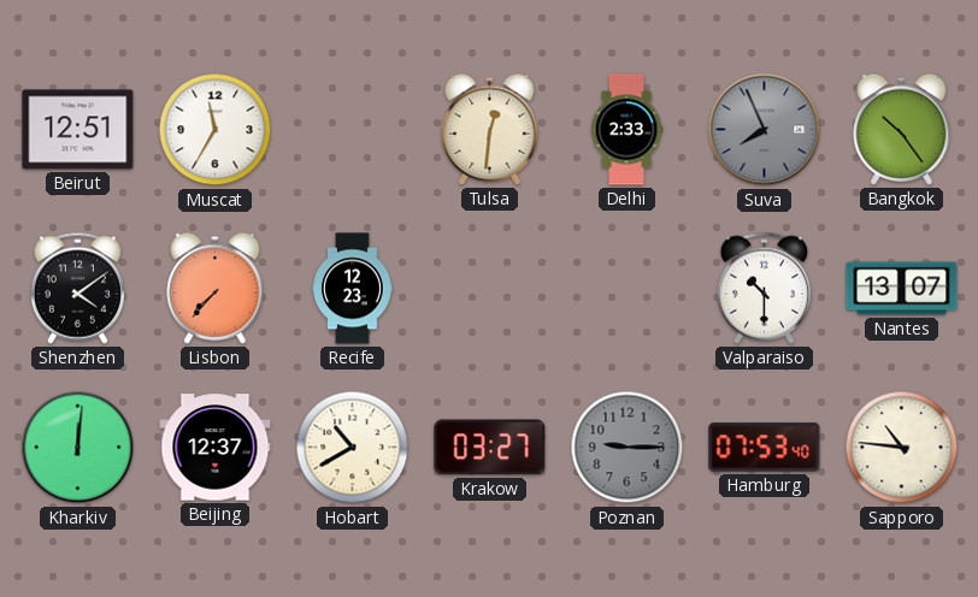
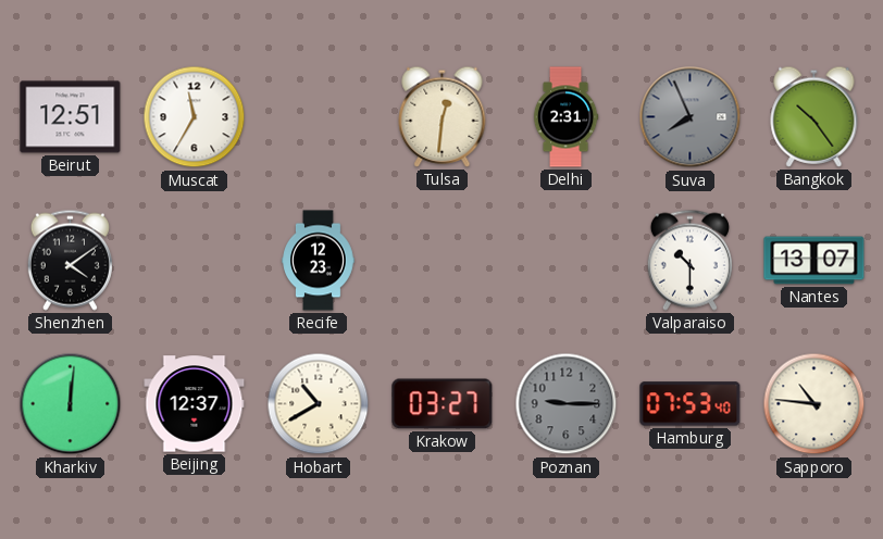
Delhi: 2:33 -> 2:31
Lisbon: 7:37 -> none
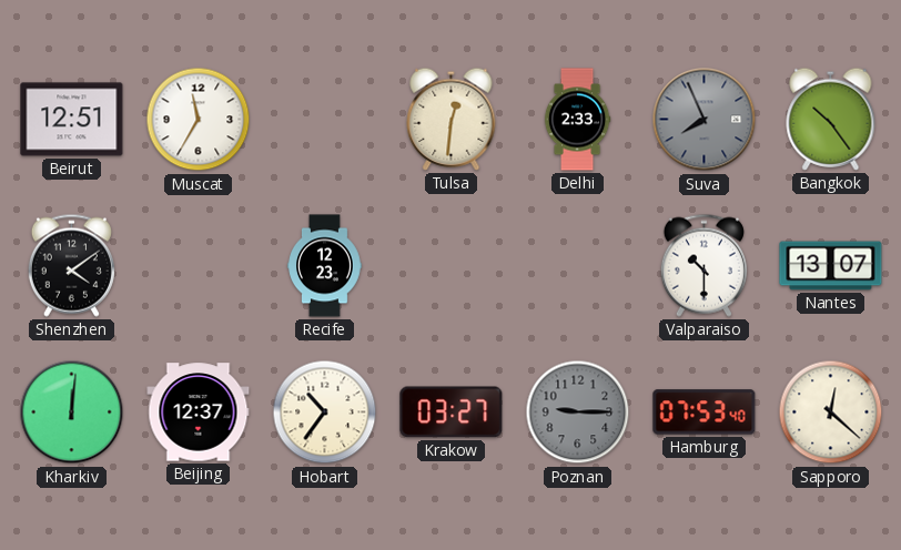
Delhi: 2:31 -> 2:33
Hobart: 10:40 -> 10:36
Sapporo: 10:46 -> 12:22
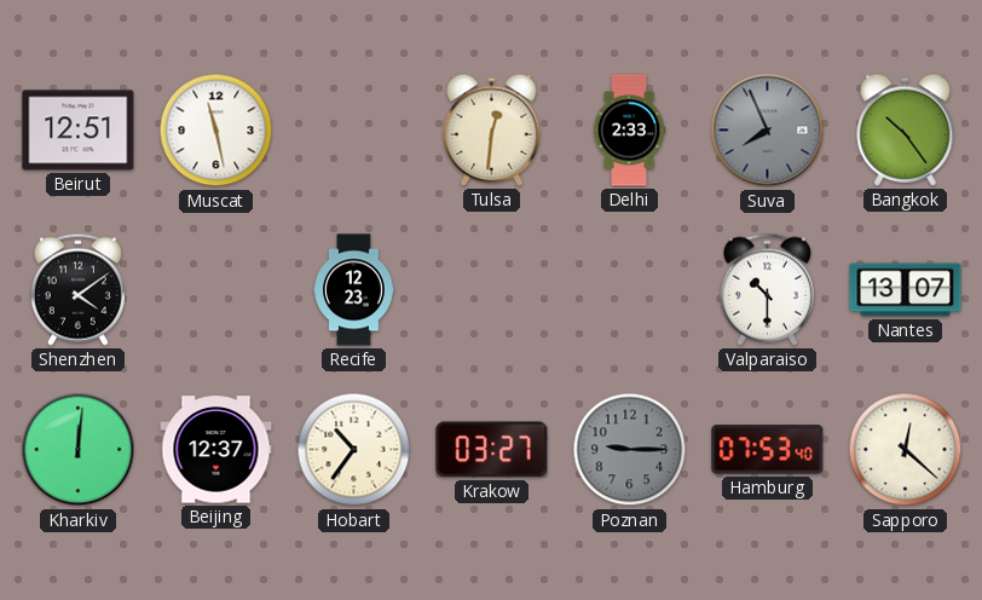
Muscat: 11:35 -> 11:28
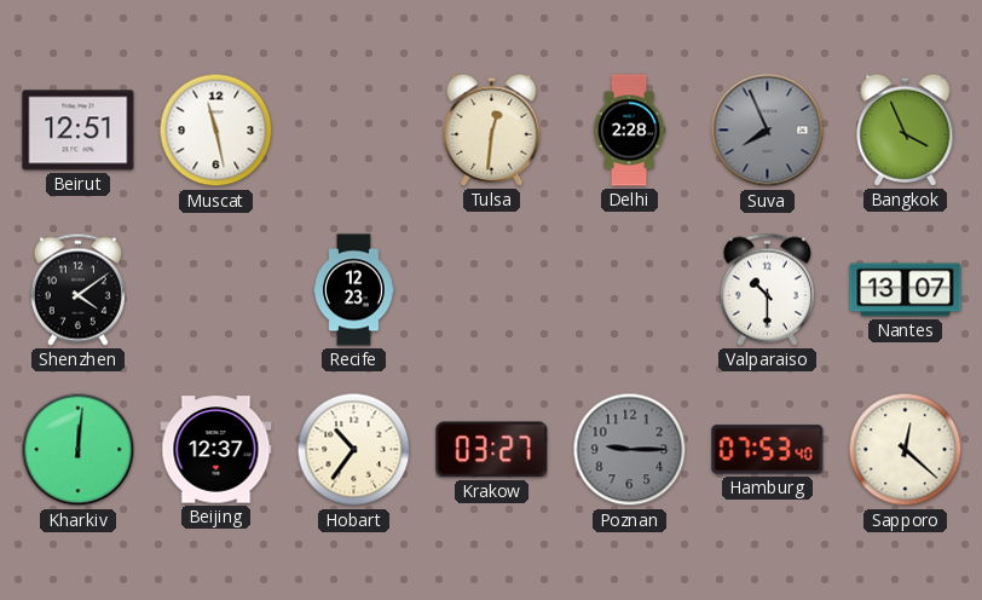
Delhi: 2:33 -> 2:28
Bangkok: 10:24 -> 3:56
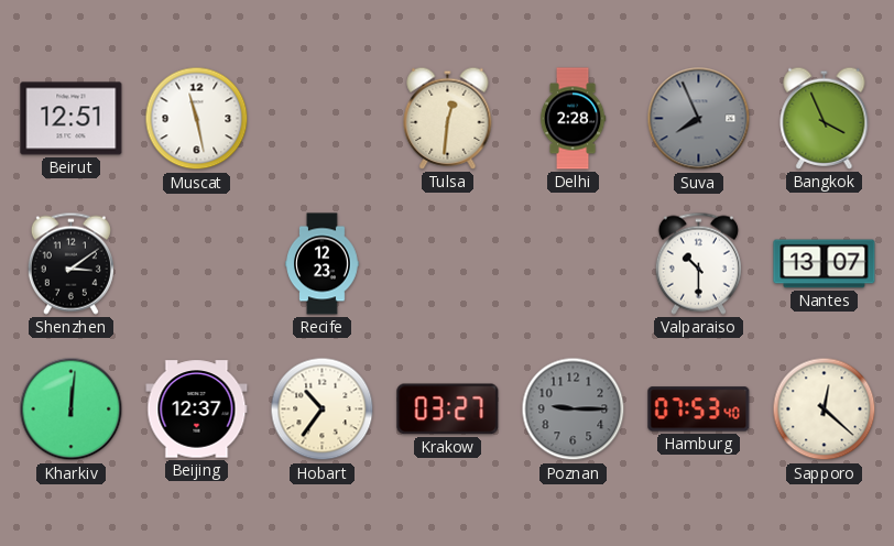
Shenzhen: 4:09 -> 3:09
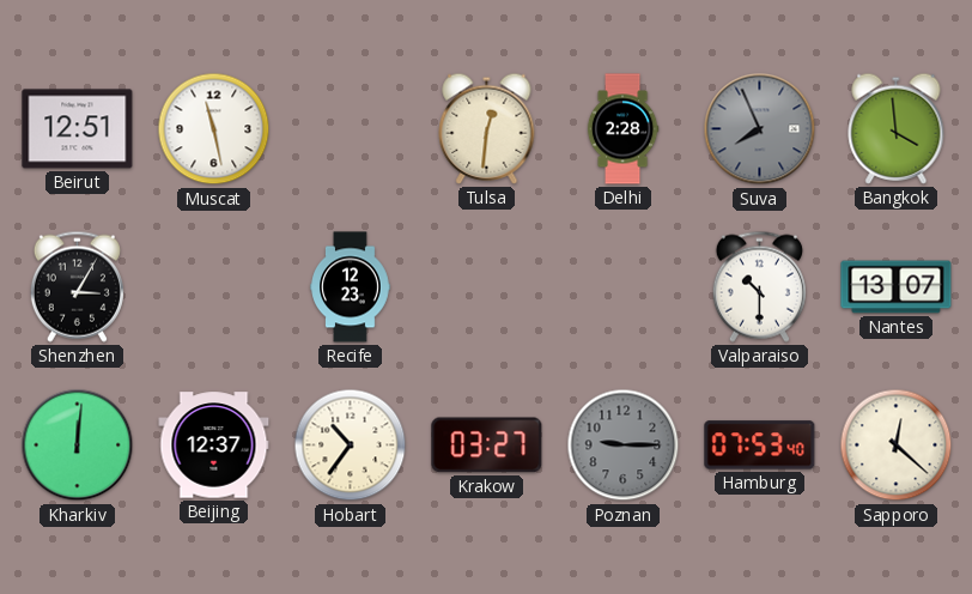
Bangkok: 3:56 -> 3:59
Shenzhen: 3:09 -> 3:05
